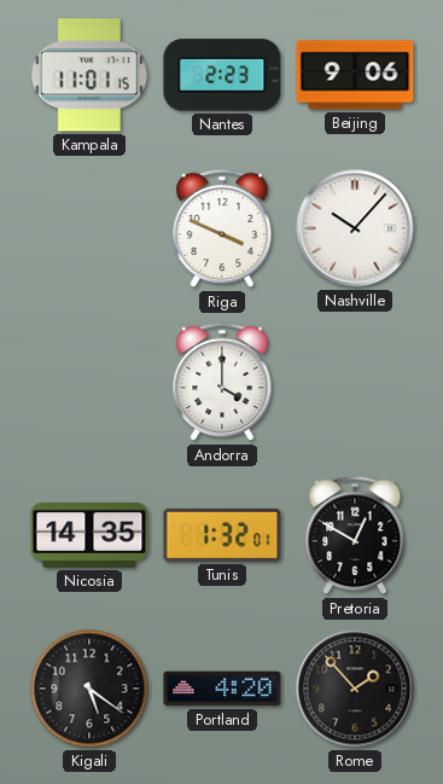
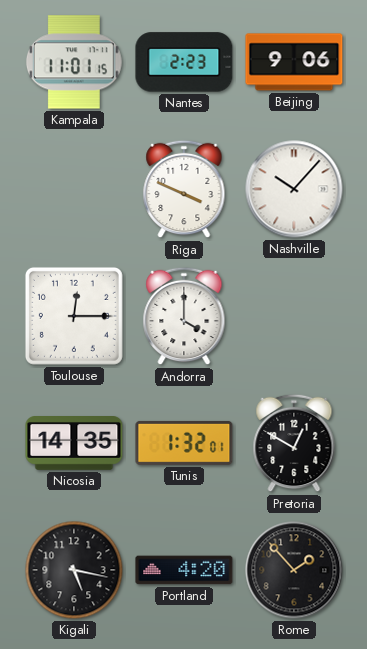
Toulouse: none -> 12:15
Kigali: 5:21 -> 5:17
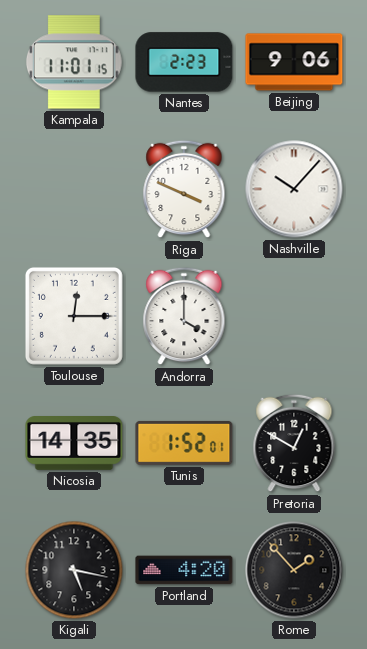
Tunis: 1:32 -> 1:52
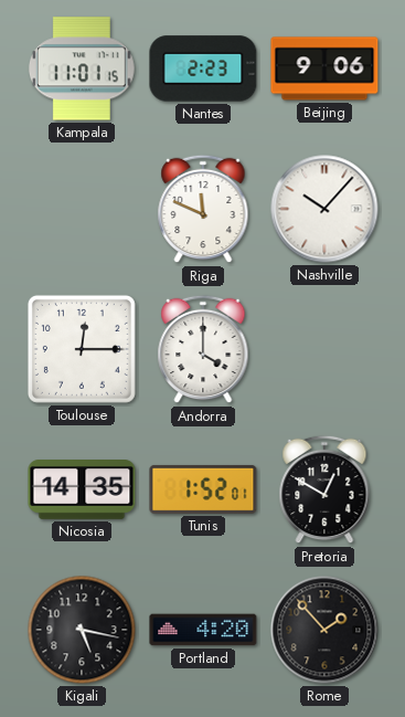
Riga: 3:49 -> 11:49
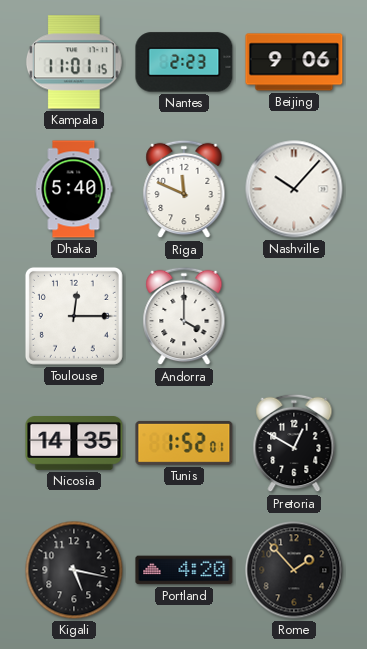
Dhaka: none -> 5:40
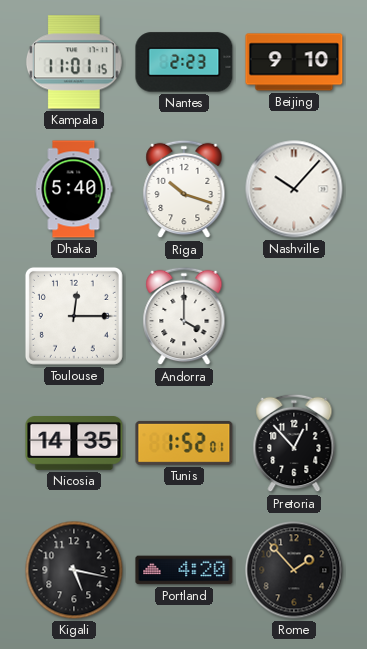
Beijing: 9:06 -> 9:10
Riga: 11:49 -> 10:18
Pretoria: 12:50 -> 12:53
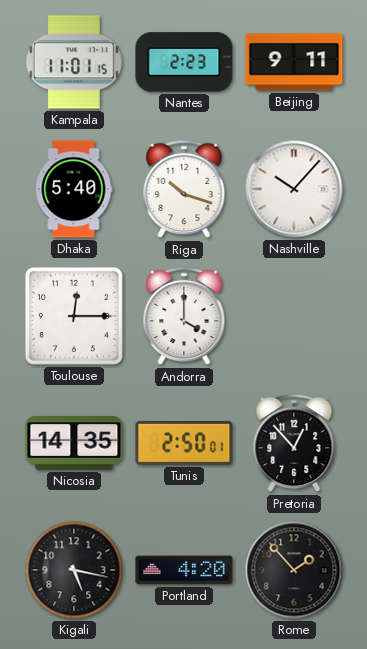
Beijing: 9:10 -> 9:11
Tunis: 1:52 -> 2:50
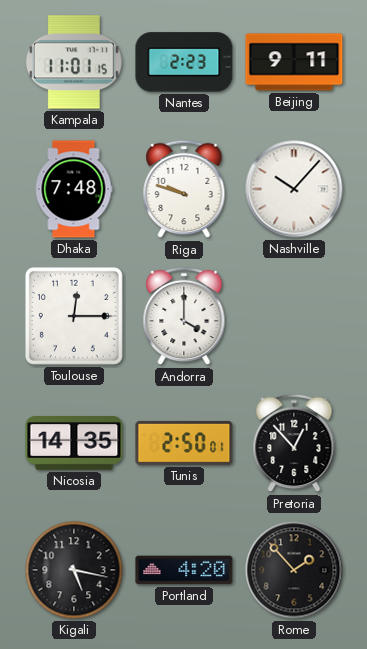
Dhaka: 5:40 -> 7:48
Riga: 10:18 -> 9:48
